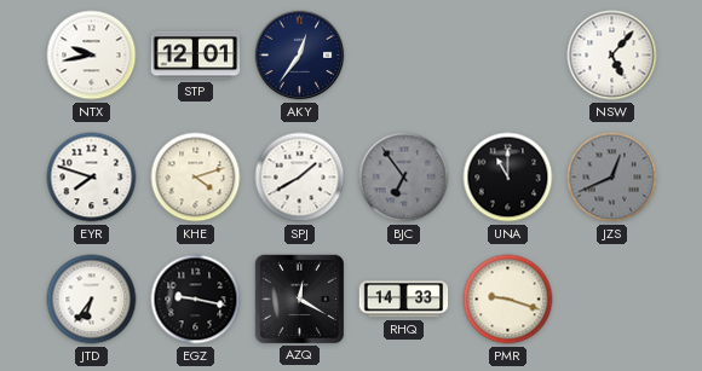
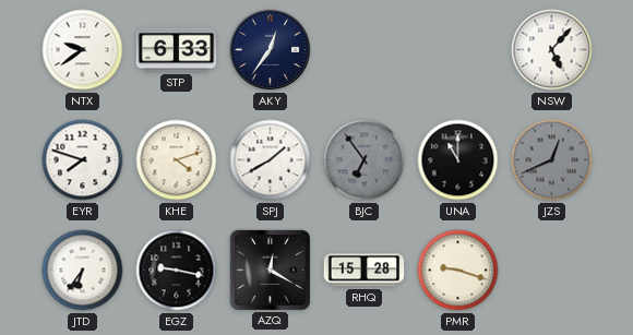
NTX: 9:43 -> 9:39
STP: 12:01 -> 6:33
RHQ: 14:33 -> 15:28
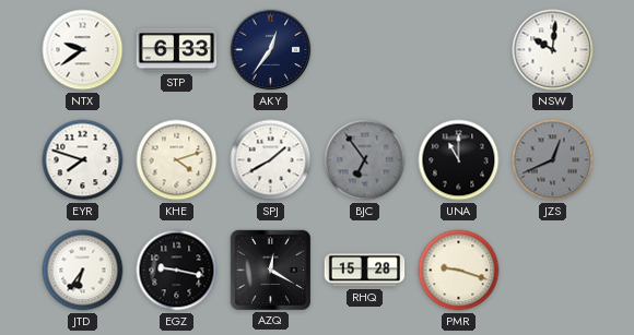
NSW: 5:07 -> 10:01
